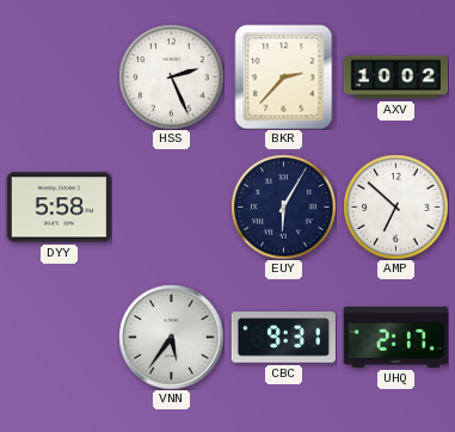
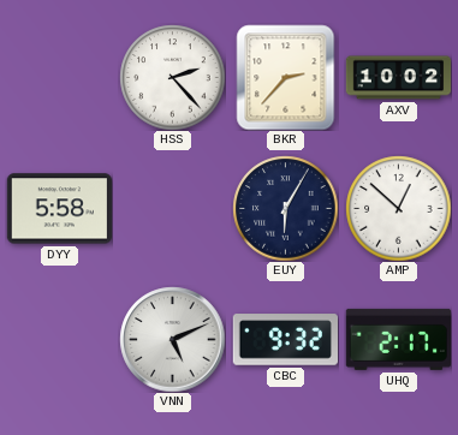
HSS: 2:26 -> 2:23
AMP: 6:52 -> 12:52
VNN: 5:36 -> 5:11
CBC: 9:31 -> 9:32
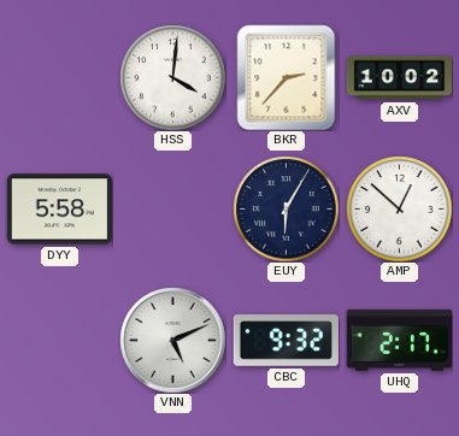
HSS: 2:23 -> 4:01
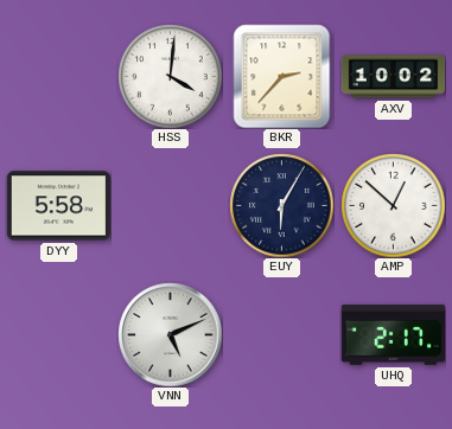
CBC: 9:32 -> none
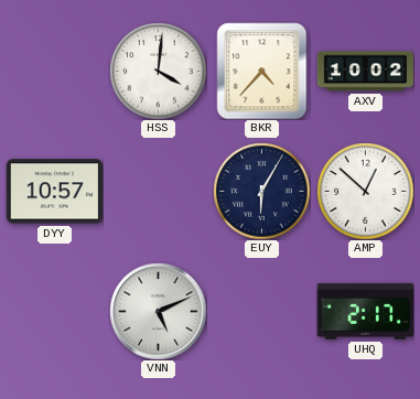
BKR: 2:37 -> 4:37
DYY: 5:58 -> 10:57
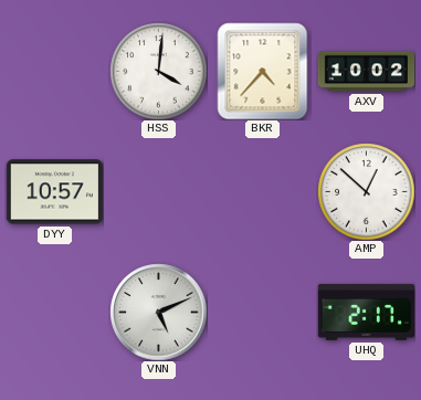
EUY: 6:05 -> none
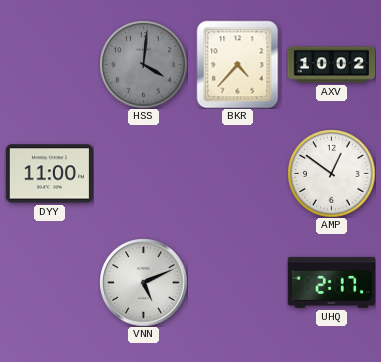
HSS dial: white -> grey
DYY: 10:57 -> 11:00
AMP: 12:52 -> 12:51
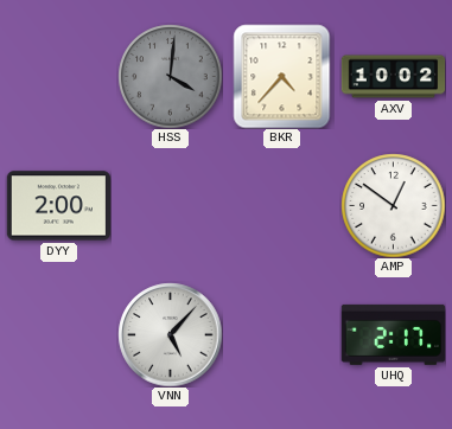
DYY: 11:00 -> 2:00
VNN: 5:11 -> 5:07
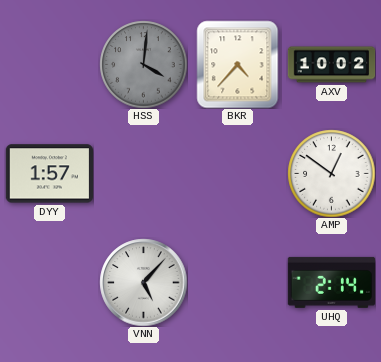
DYY: 2:00 -> 1:57
UHQ: 2:17 -> 2:14
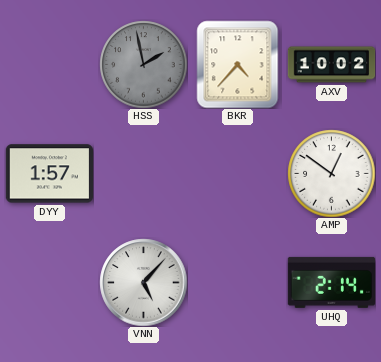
HSS: 4:01 -> 1:58
